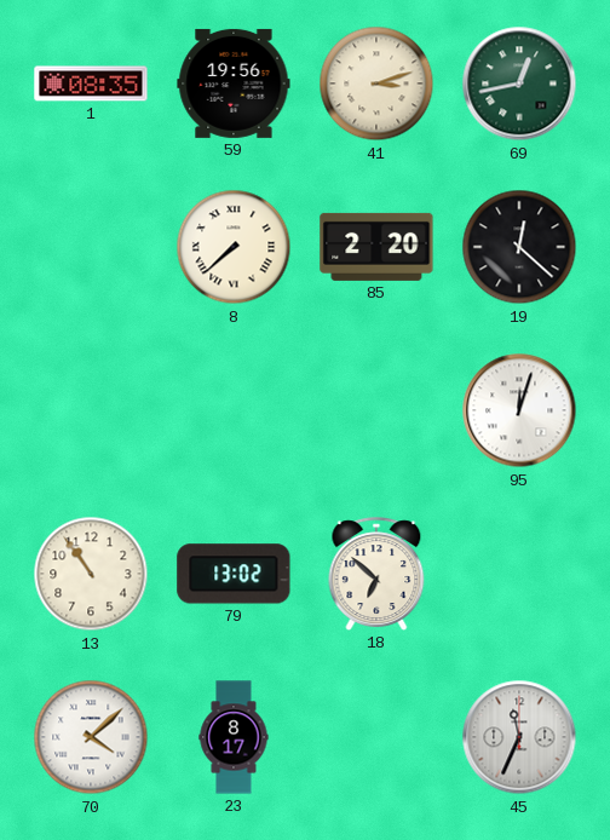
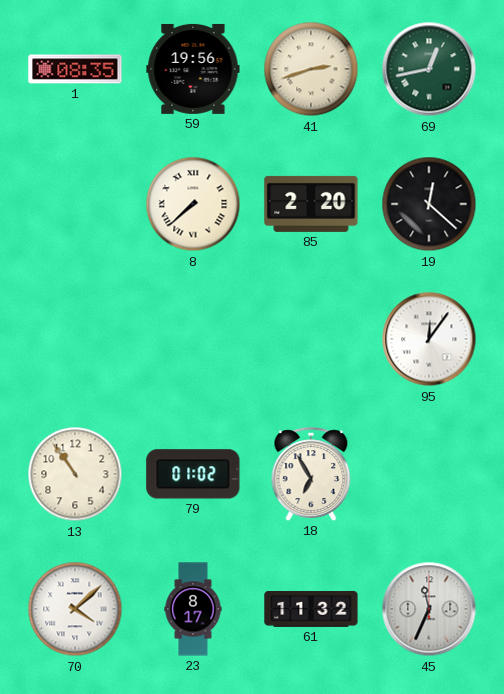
41: 3:12 -> 2:42
95: 12:03 -> 12:06
79: 13:02 -> 01:02
18: 6:52 -> 6:55
61: none -> 11:32
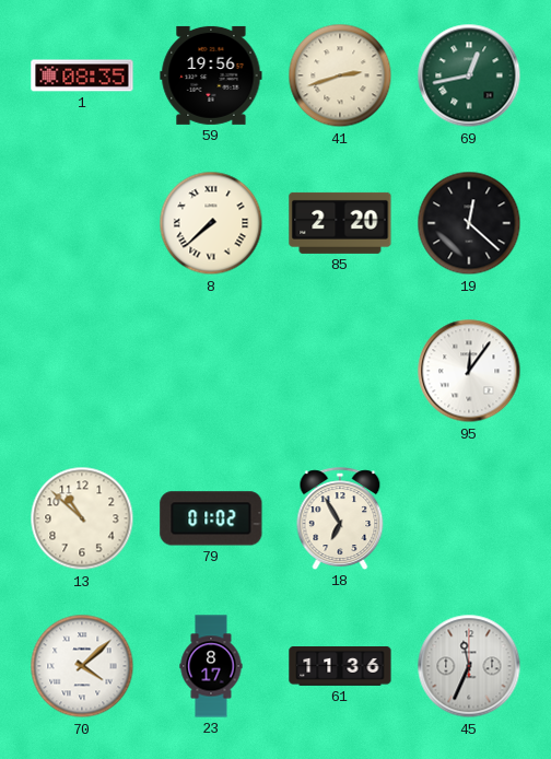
13: 10:54 -> 10:52
61: 11:32 -> 11:36
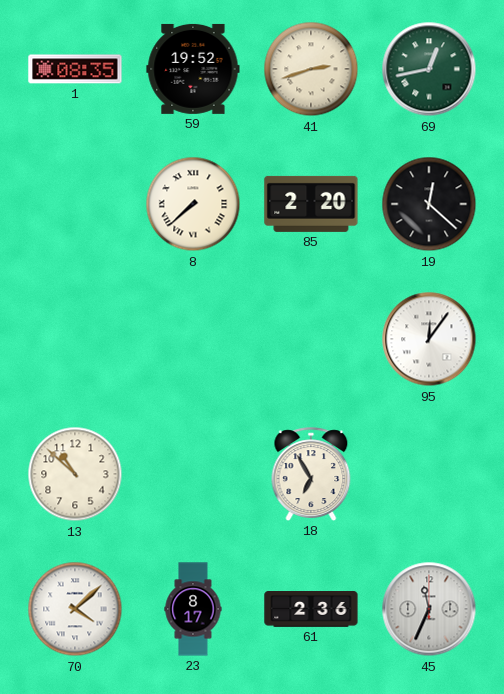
59: 19:56 -> 19:52
79: 01:02 -> none
61: 11:36 -> 2:36
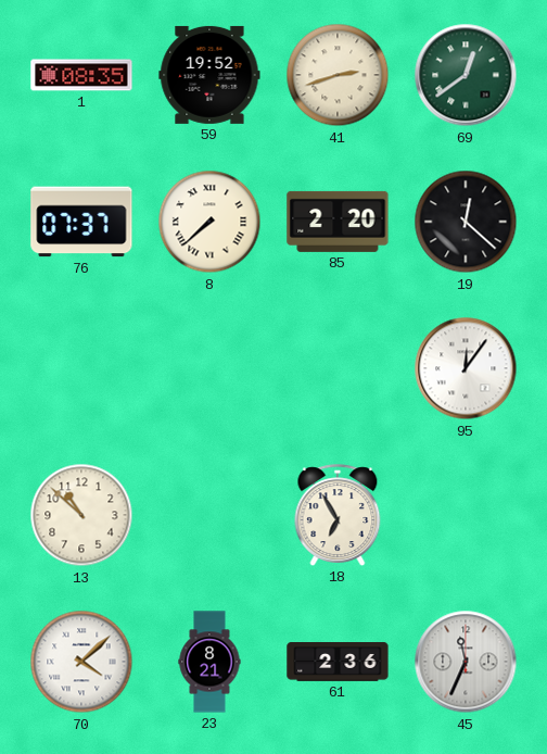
69: 12:43 -> 12:39
76: none -> 07:37
23: 8:17 -> 8:21
